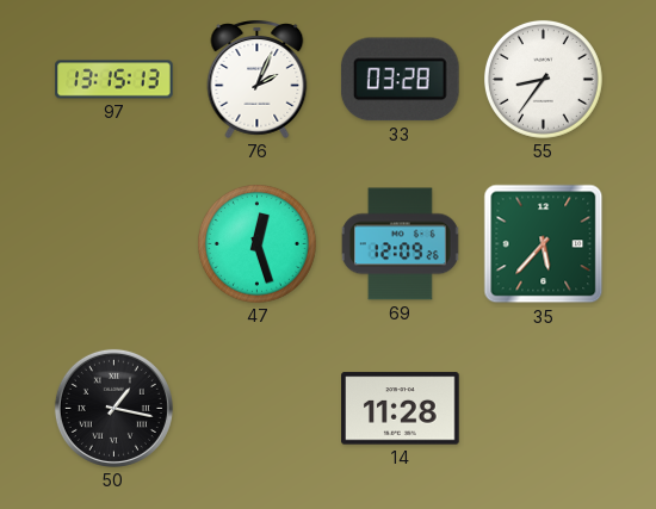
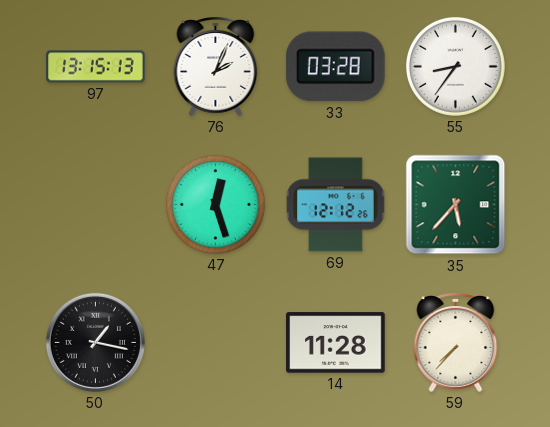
69: 12:09 -> 12:12
59: none -> 7:37
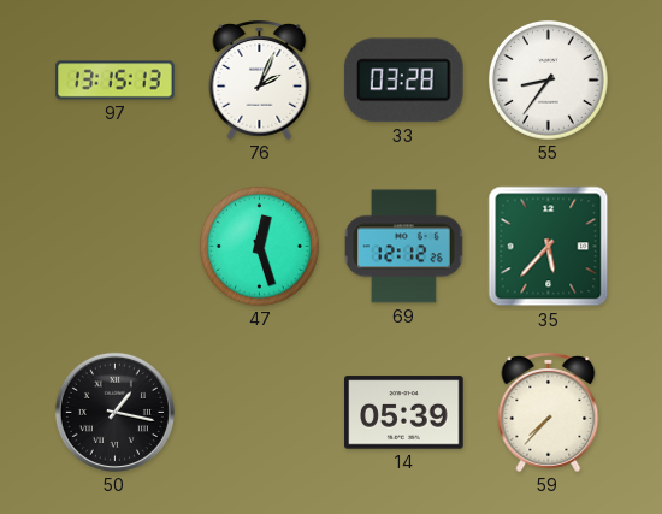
14: 11:28 -> 05:39
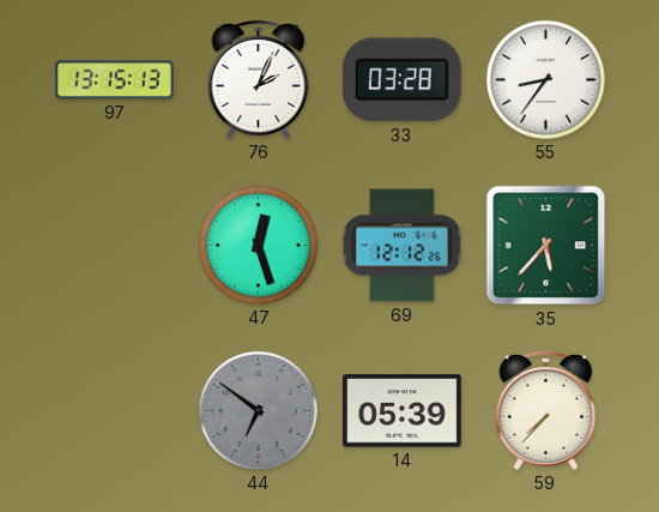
50: 1:17 -> none
44: none -> 6:51
